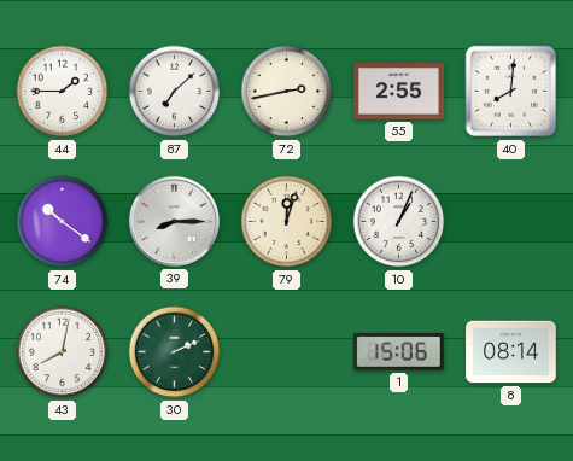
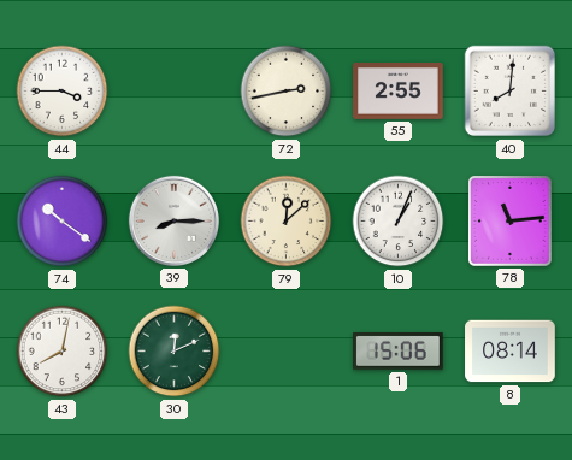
44: 1:45 -> 3:45
87: 7:08 -> none
79: 12:03 -> 12:08
78: none -> 11:14
30: 2:11 -> 12:11
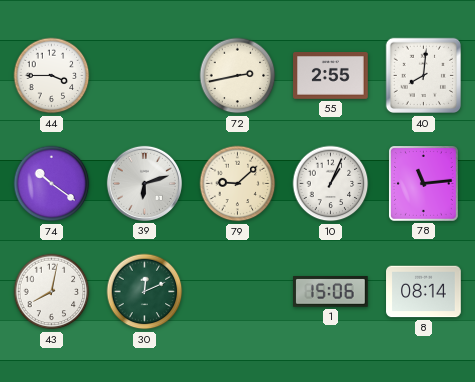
39: 8:15 -> 6:12
79: 12:08 -> 9:08
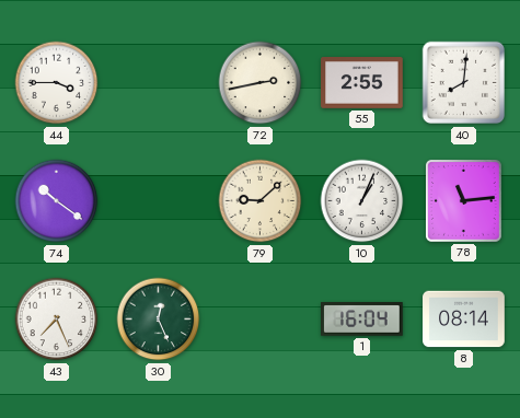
39: 6:12 -> none
43: 8:02 -> 7:26
30: 12:11 -> 12:26
1: 15:06 -> 16:04
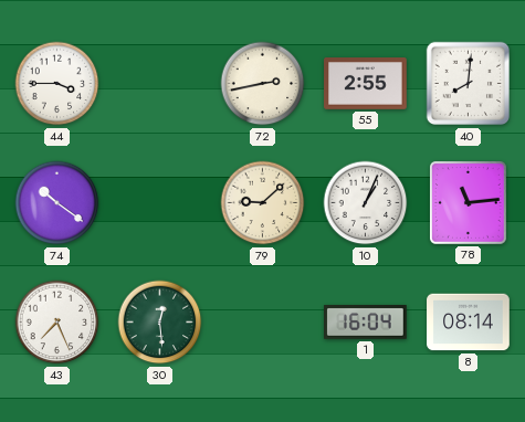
30: 12:26 -> 12:29
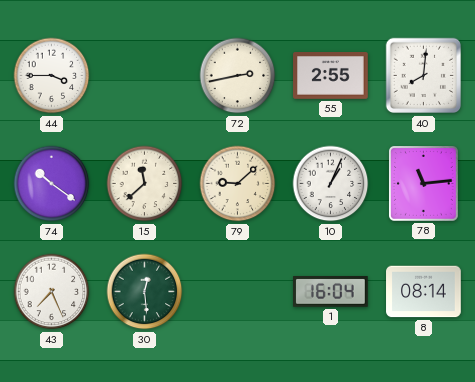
15: none -> 11:38
